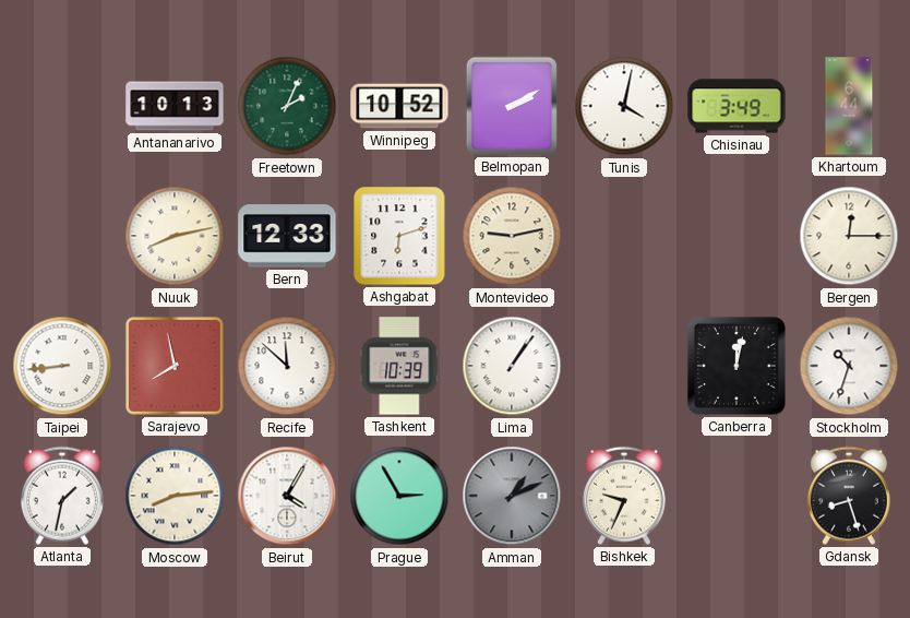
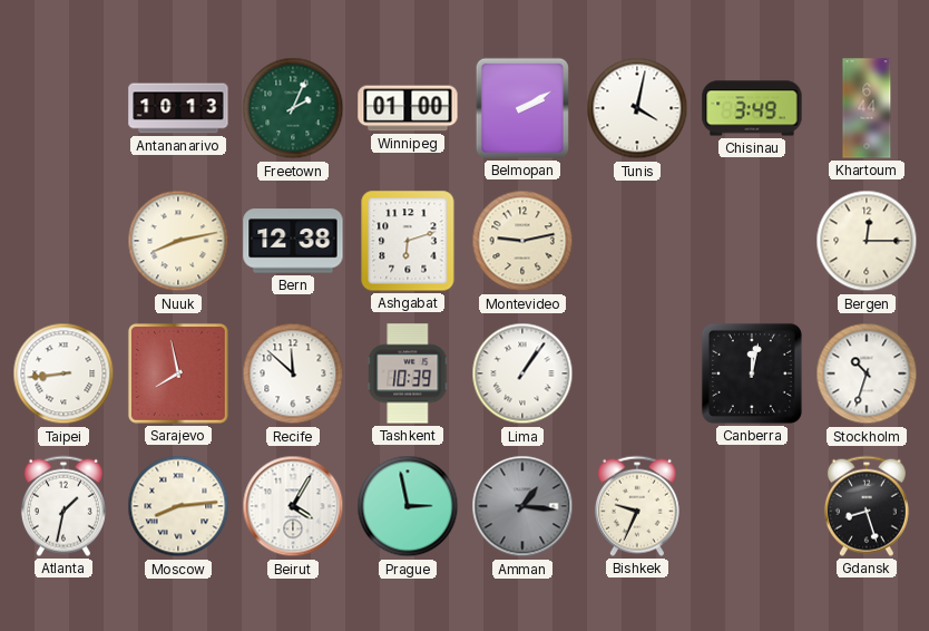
Winnipeg: 10:52 -> 01:00
Bern: 12:33 -> 12:38
Prague: 2:55 -> 2:58
Amman: 1:11 -> 1:16
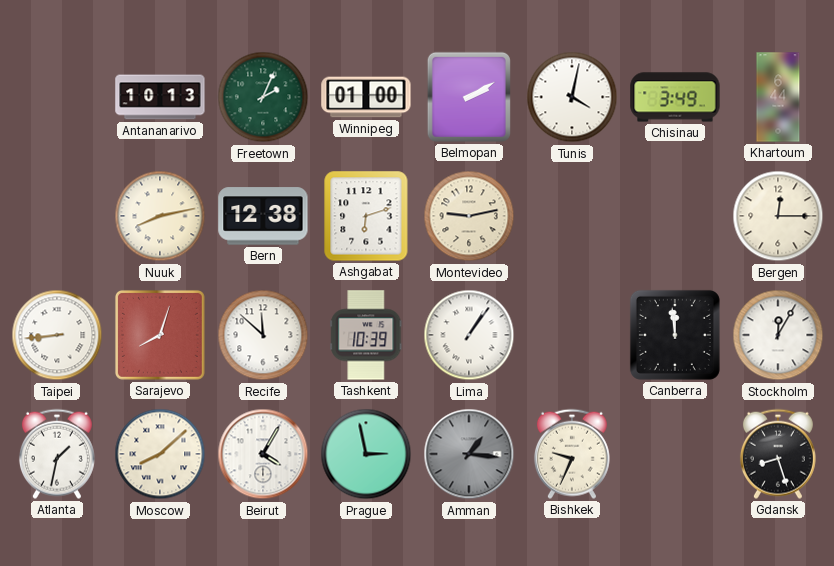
Sarajevo: 7:58 -> 8:03
Canberra: 12:02 -> 11:59
Stockholm: 10:33 -> 12:05
Moscow: 8:14 -> 8:08
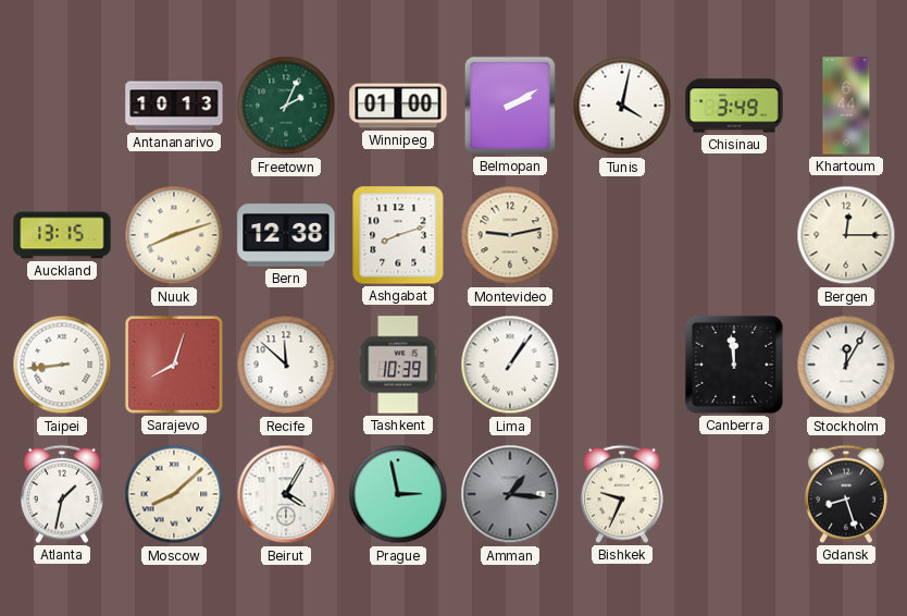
Auckland: none -> 13:15
Nuuk: 8:13 -> 8:12
Ashgabat: 6:12 -> 8:12
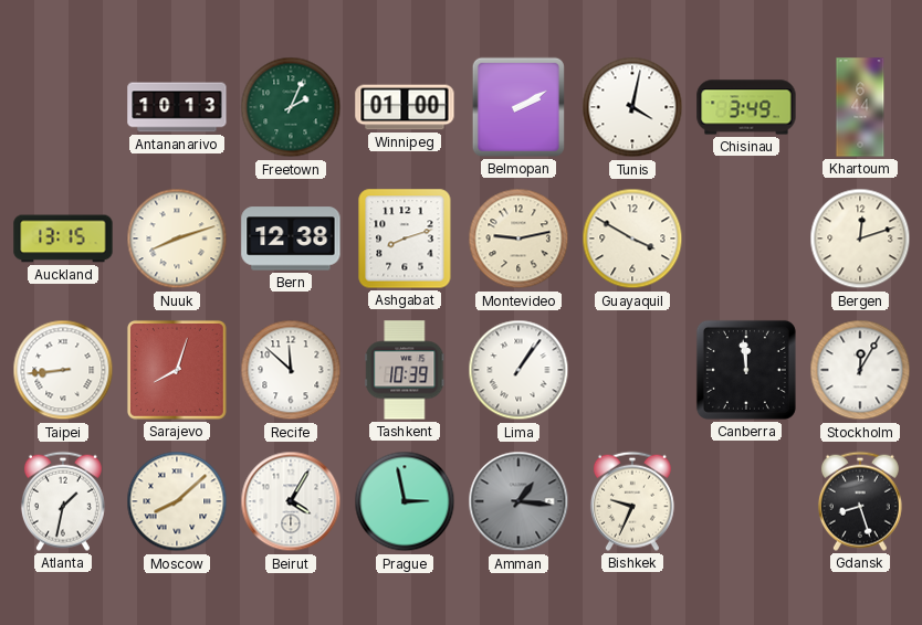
Guayaquil: none -> 3:50
Bergen: 12:15 -> 12:12
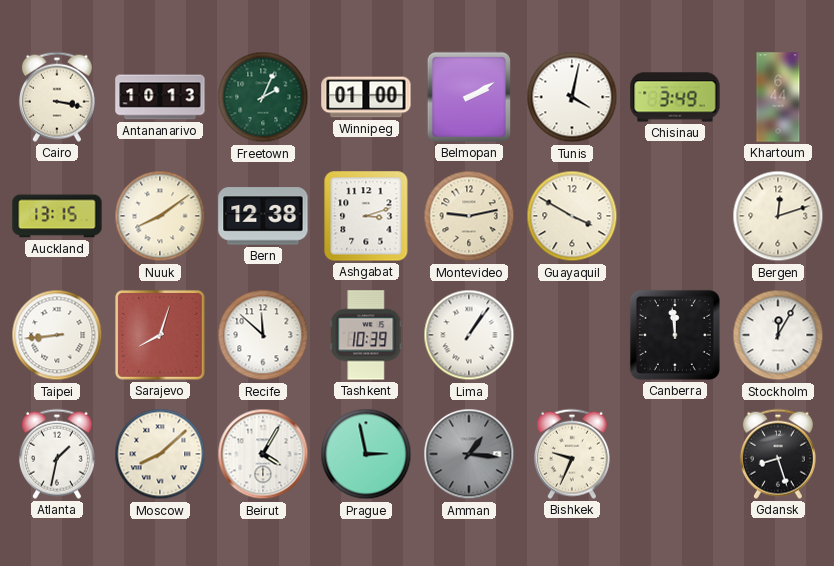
Cairo: none -> 3:17
Nuuk: 8:12 -> 8:09
Ashgabat: 8:12 -> 3:12
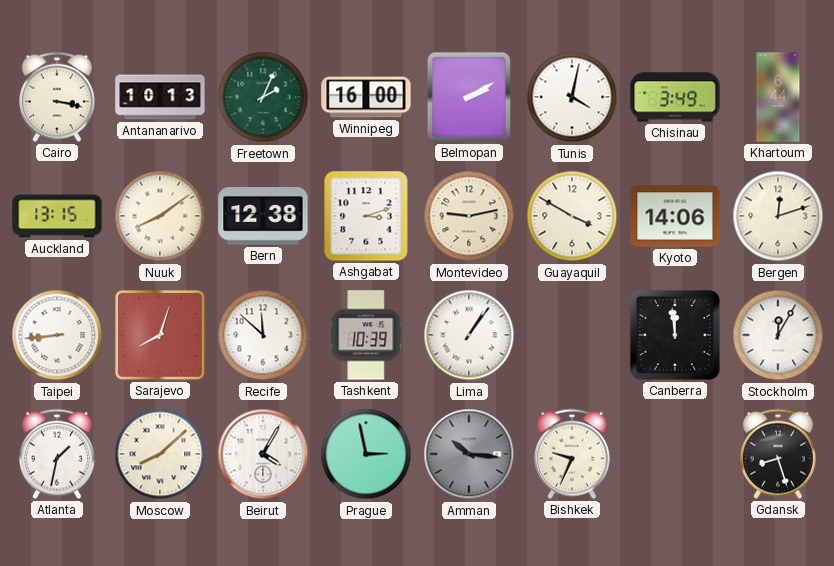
Winnipeg: 01:00 -> 16:00
Kyoto: none -> 14:06
Amman: 1:16 -> 10:16
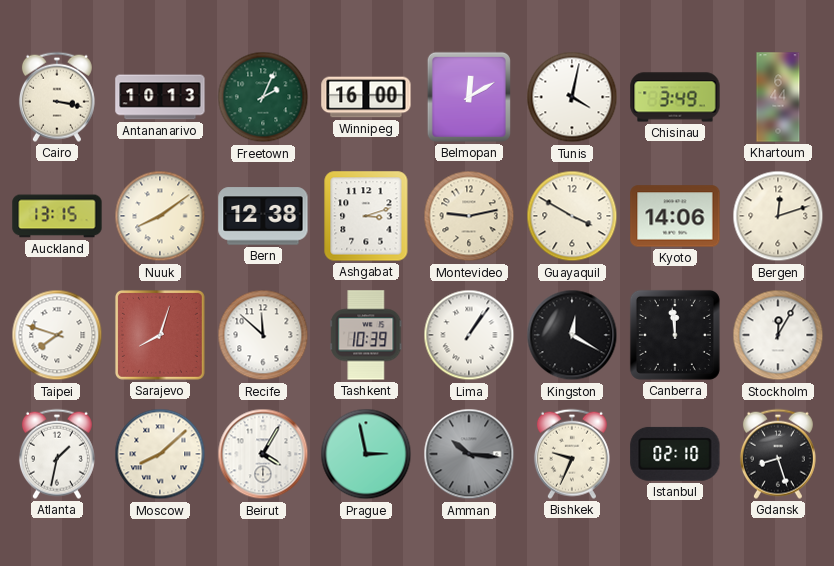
Belmopan: 2:10 -> 12:10
Taipei: 8:44 -> 7:48
Kingston: none -> 12:20
Istanbul: none -> 02:10
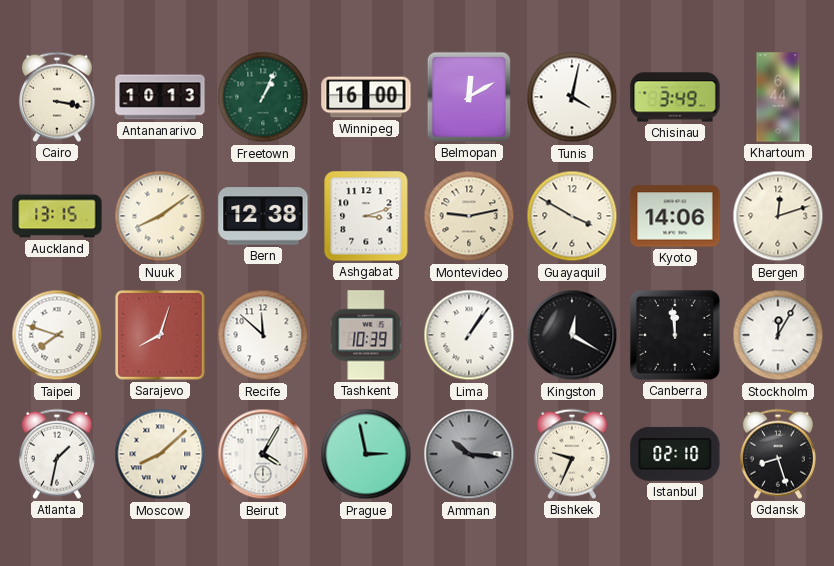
Freetown: 2:04 -> 1:04
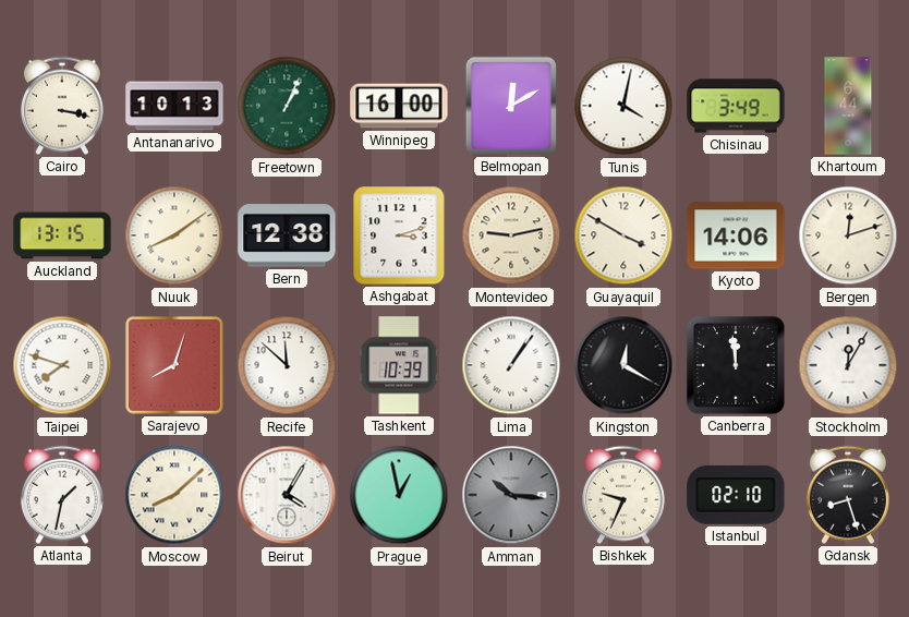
Prague: 2:58 -> 12:58
